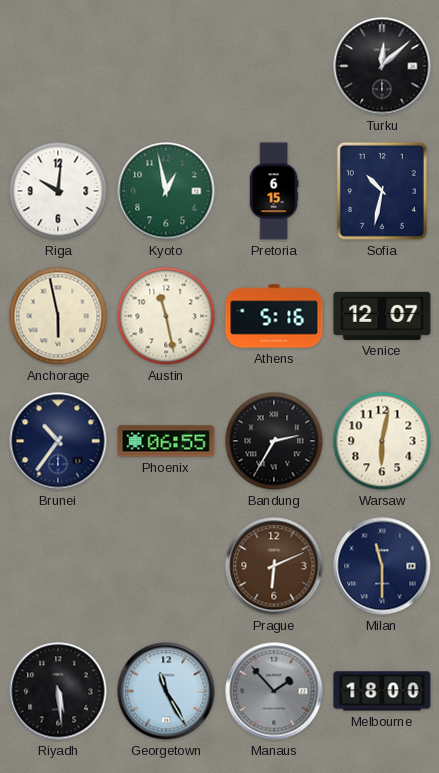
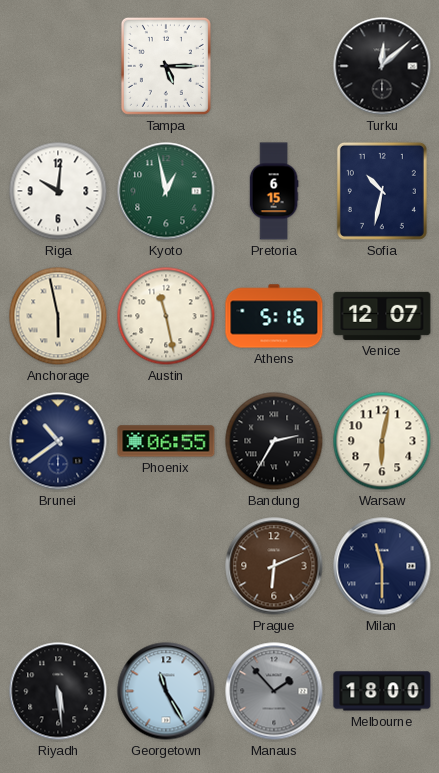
Tampa: none -> 5:15
Brunei: 10:36 -> 10:39
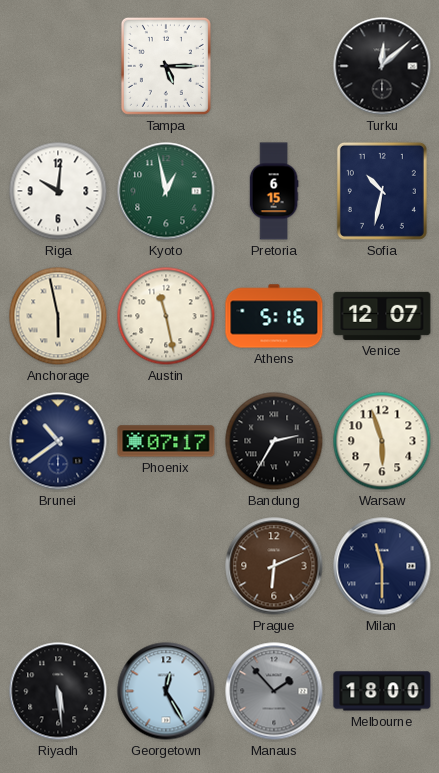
Phoenix: 06:55 -> 07:17
Warsaw: 6:02 -> 5:57
Georgetown: 11:25 -> 12:25
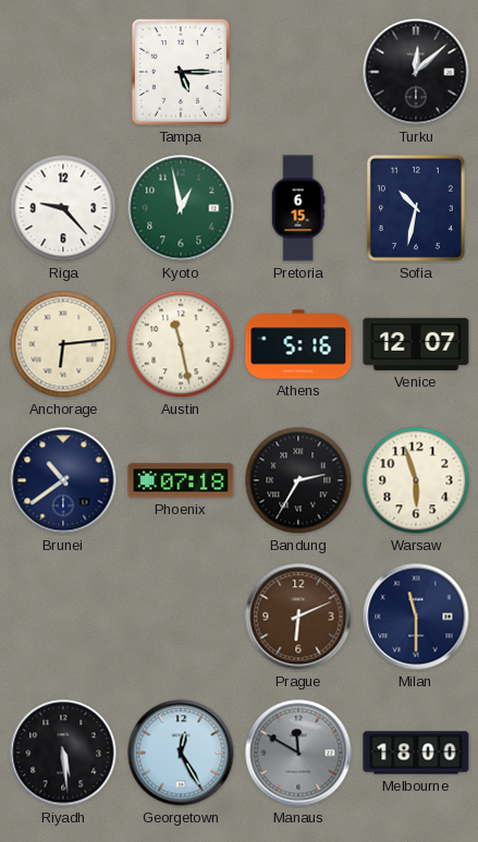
Riga: 10:01 -> 9:23
Anchorage: 5:58 -> 6:14
Phoenix: 07:17 -> 07:18
Manaus: 1:53 -> 11:50
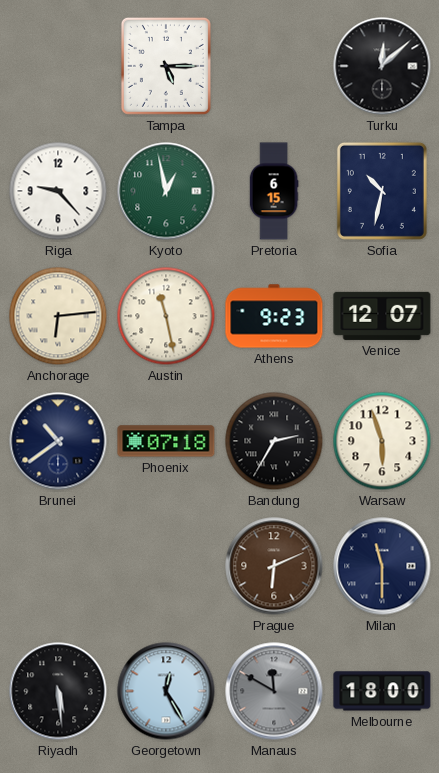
Athens: 5:16 -> 9:23
